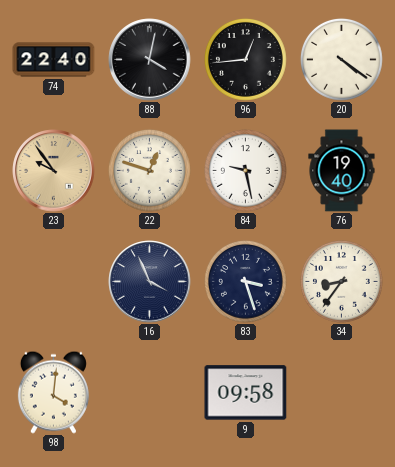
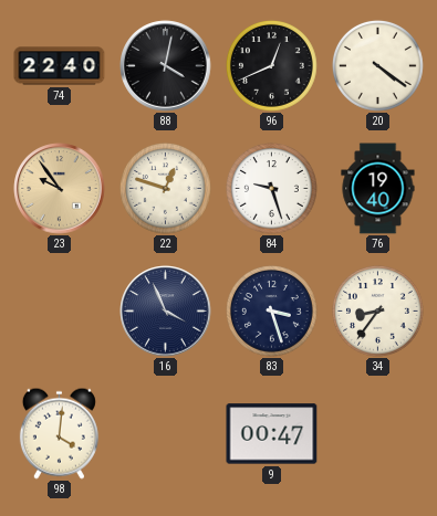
96: 12:44 -> 12:41
84: 9:28 -> 9:27
9: 09:58 -> 00:47
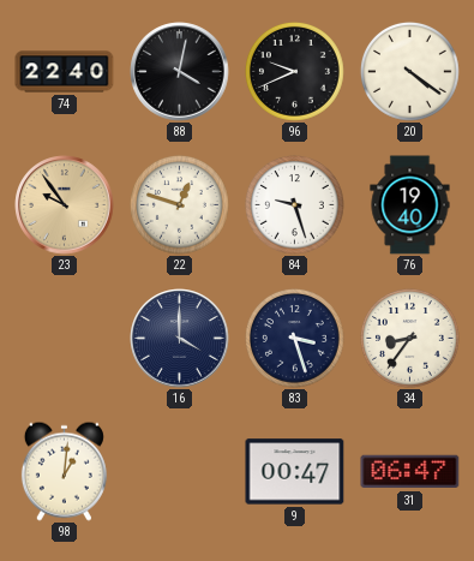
96: 12:41 -> 9:41
16: 3:56 -> 4:00
98: 4:01 -> 1:01
31: none -> 06:47
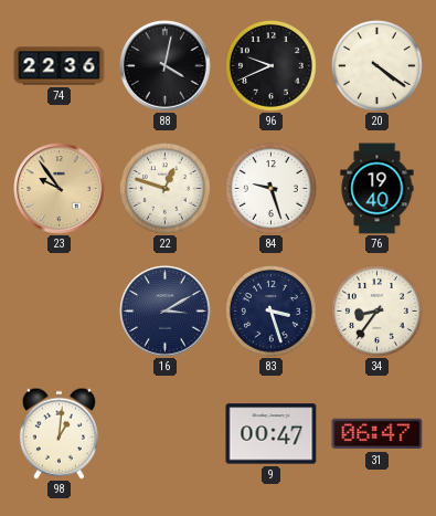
74: 22:40 -> 22:36
16: 4:00 -> 3:10
